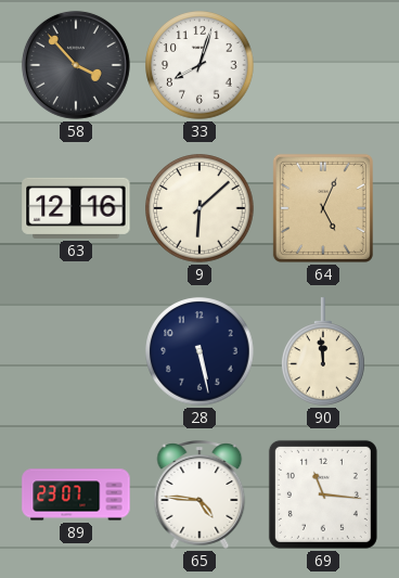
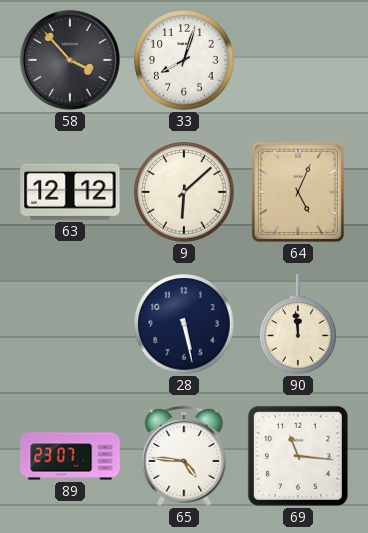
63: 12:16 -> 12:12
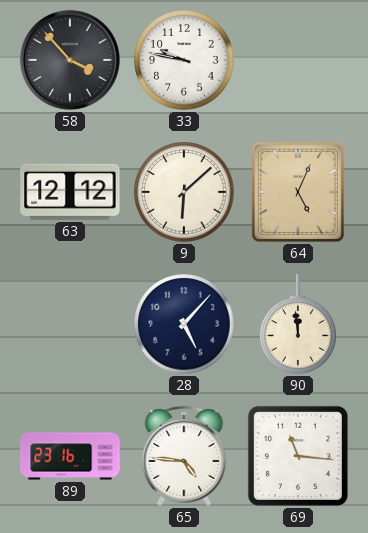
33: 8:03 -> 9:47
28: 5:28 -> 5:07
89: 23:07 -> 23:16
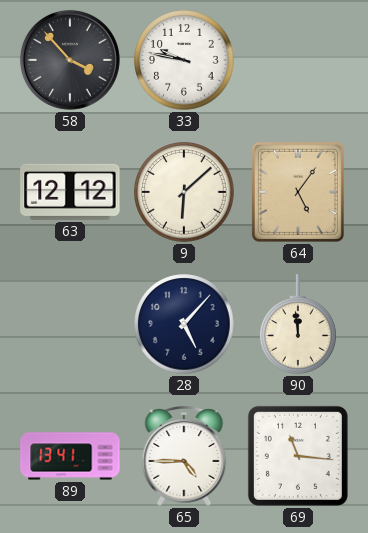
64: 5:04 -> 5:06
89: 23:16 -> 13:41
65: 4:46 -> 4:45
